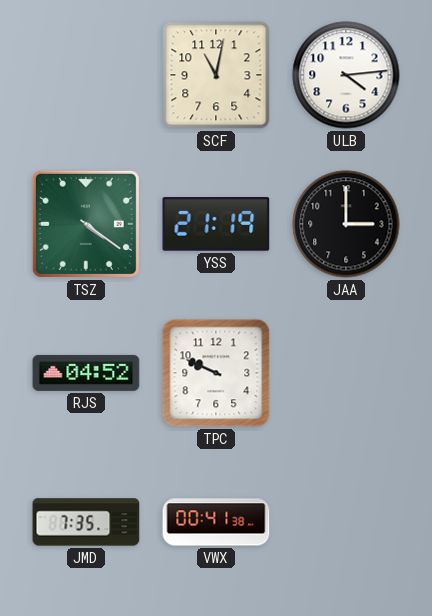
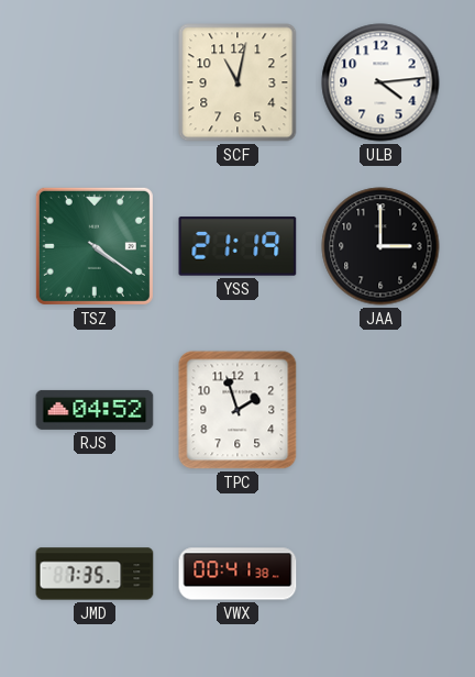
TPC: 9:49 -> 1:57
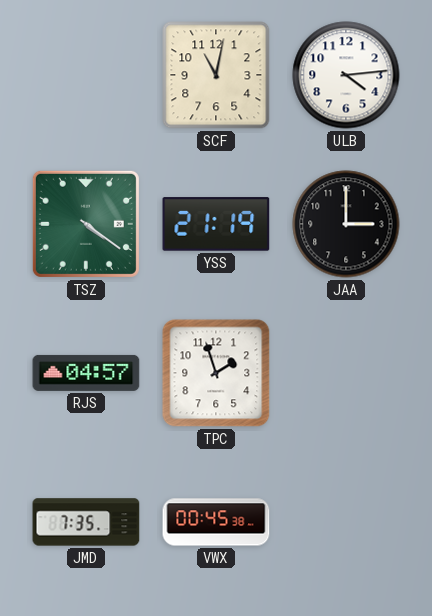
RJS: 04:52 -> 04:57
VWX: 00:41 -> 00:45
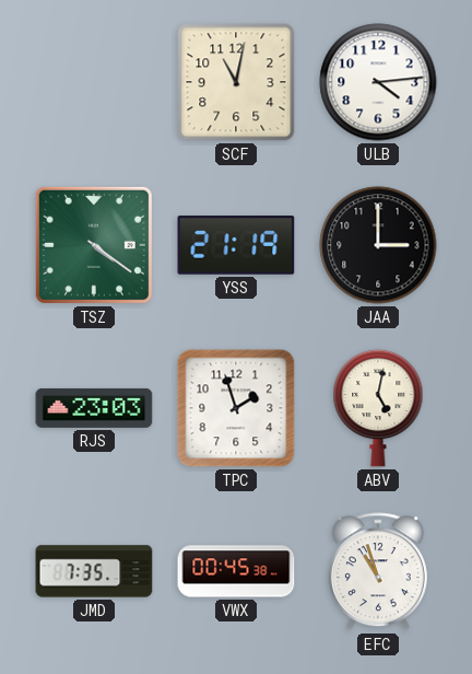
RJS: 04:57 -> 23:03
ABV: none -> 5:02
EFC: none -> 10:57
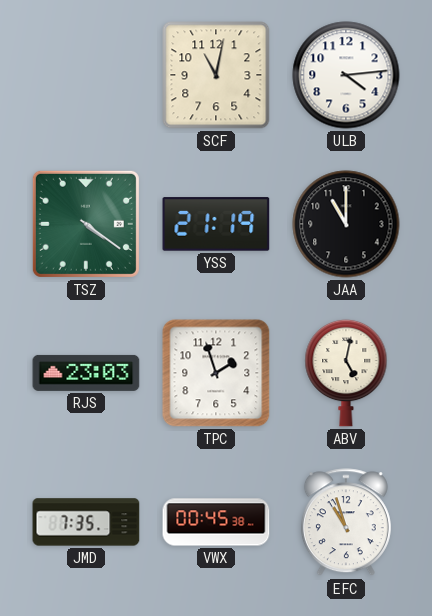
JAA: 3:00 -> 11:00
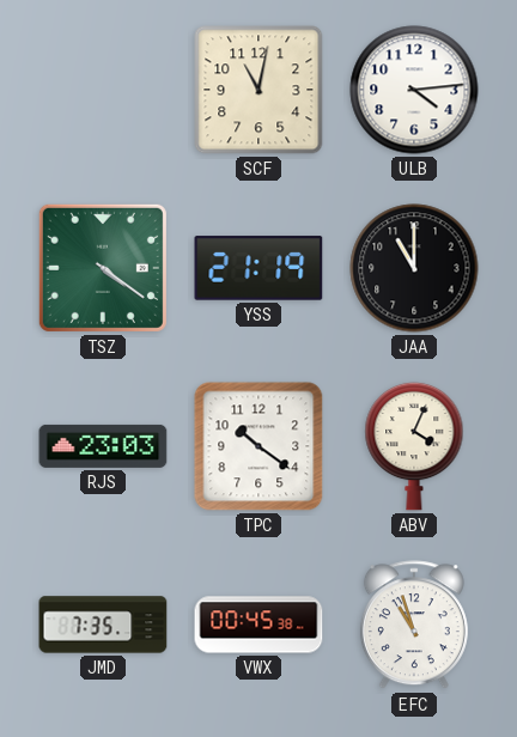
TPC: 1:57 -> 10:21
ABV: 5:02 -> 4:04
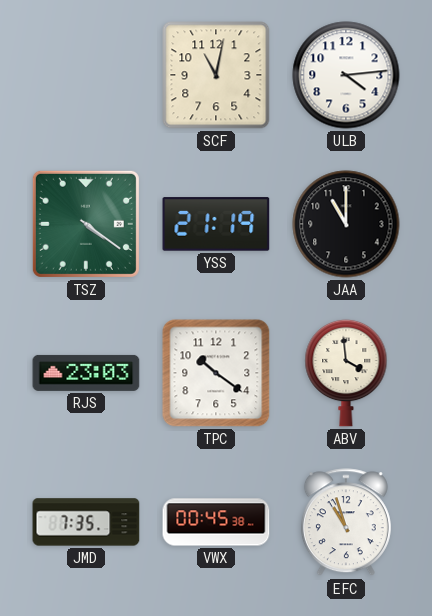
ABV: 4:04 -> 3:59
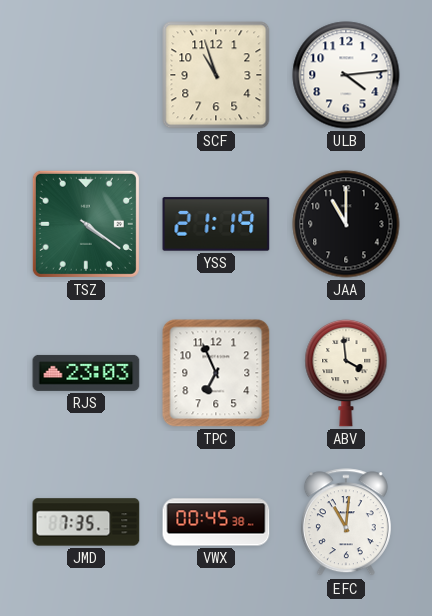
SCF: 11:02 -> 10:57
TPC: 10:21 -> 6:56
EFC: 10:57 -> 11:01
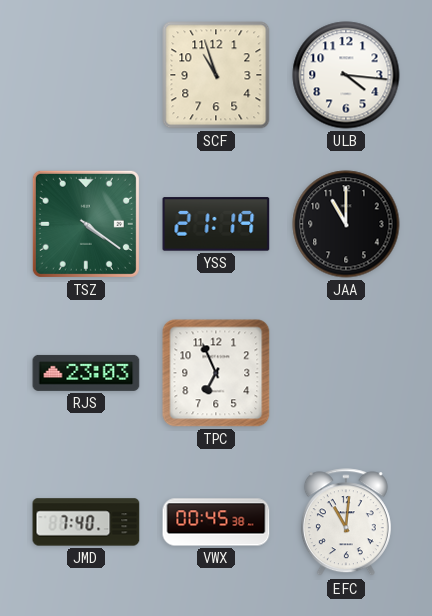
ULB: 4:14 -> 4:16
ABV: 3:59 -> none
JMD: 7:35 -> 7:40
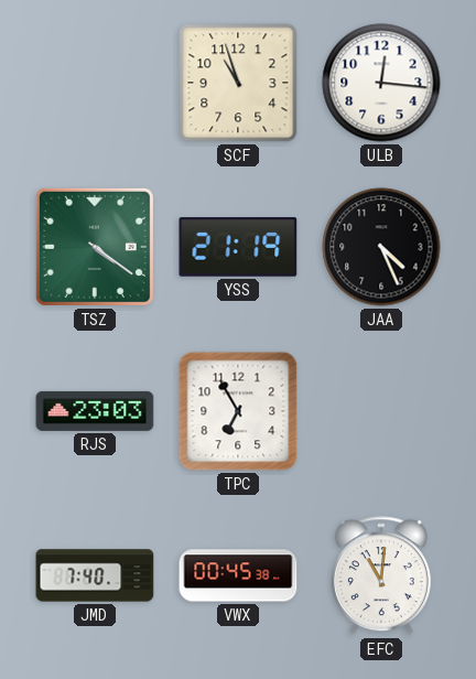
ULB: 4:16 -> 12:16
JAA: 11:00 -> 4:26
TPC: 6:56 -> 6:55
